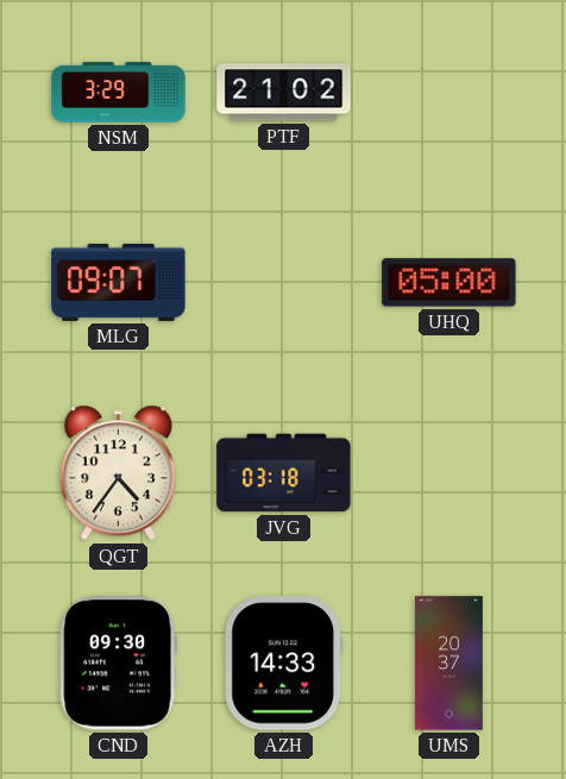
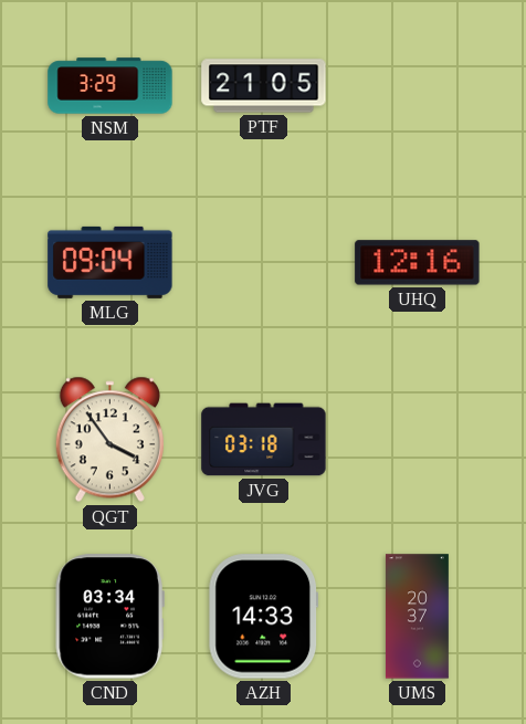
PTF: 21:02 -> 21:05
MLG: 09:07 -> 09:04
UHQ: 05:00 -> 12:16
QGT: 4:36 -> 3:54
CND: 09:30 -> 03:34
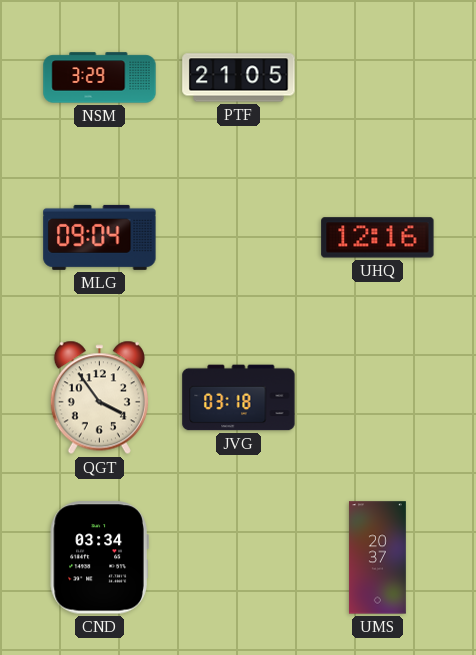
AZH: 14:33 -> none
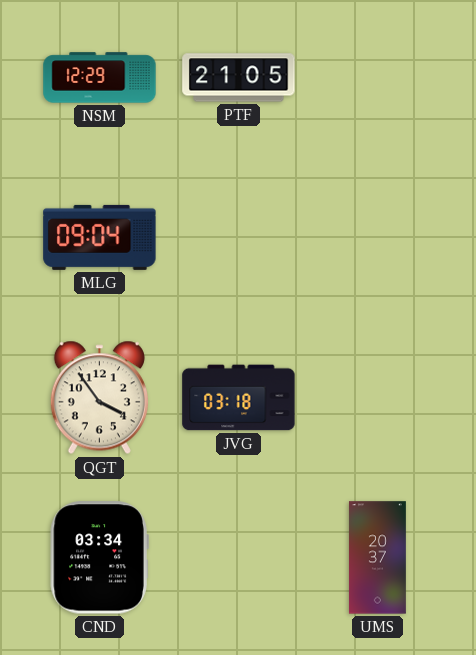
NSM: 3:29 -> 12:29
UHQ: 12:16 -> none
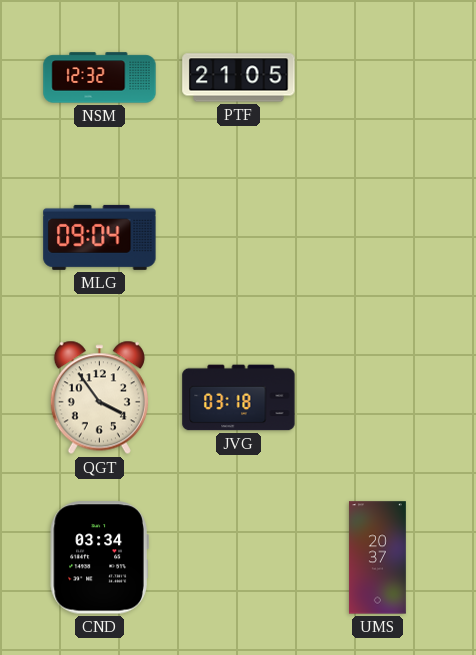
NSM: 12:29 -> 12:32
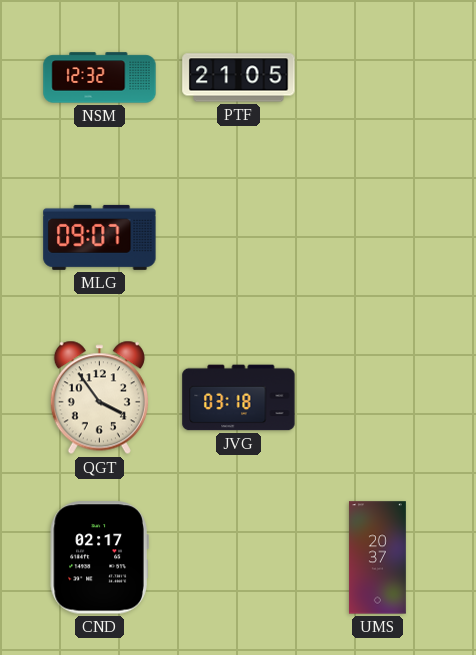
MLG: 09:04 -> 09:07
CND: 03:34 -> 02:17
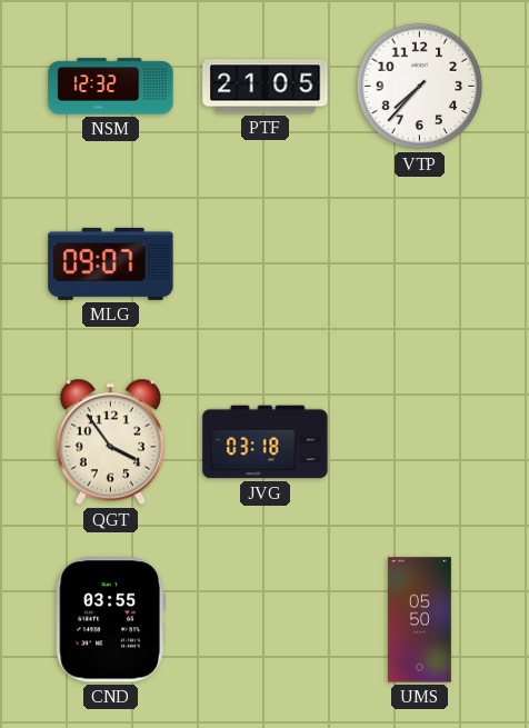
VTP: none -> 7:37
CND: 02:17 -> 03:55
UMS: 20:37 -> 05:50
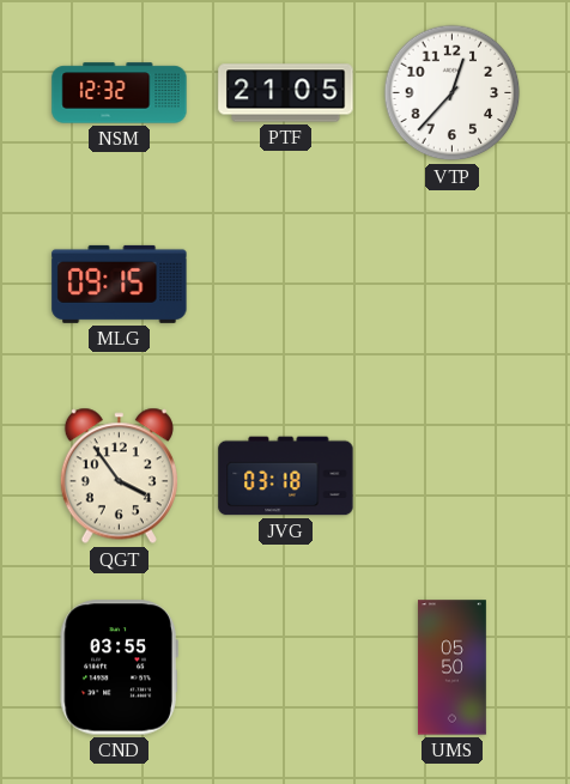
VTP: 7:37 -> 12:37
MLG: 09:07 -> 09:15
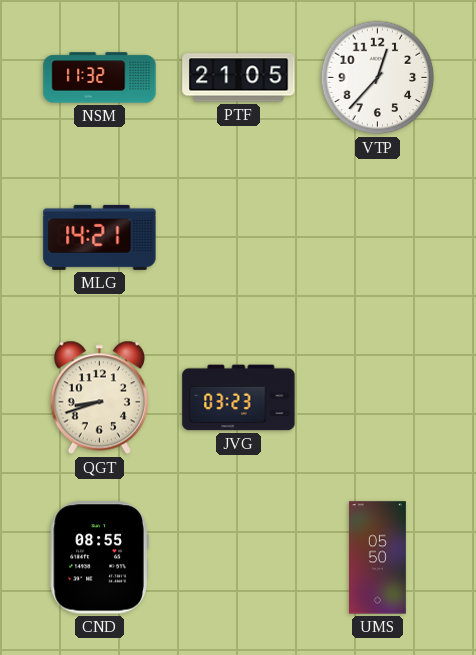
NSM: 12:32 -> 11:32
MLG: 09:15 -> 14:21
QGT: 3:54 -> 8:42
JVG: 03:18 -> 03:23
CND: 03:55 -> 08:55
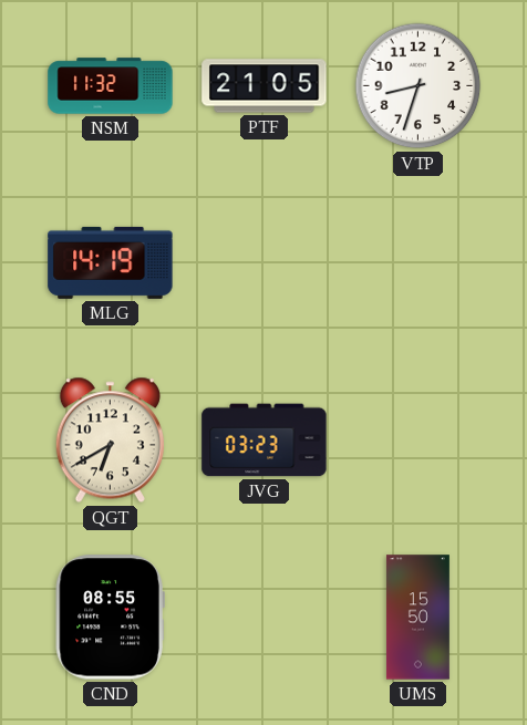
VTP: 12:37 -> 8:33
MLG: 14:21 -> 14:19
QGT: 8:42 -> 6:40
UMS: 05:50 -> 15:50
